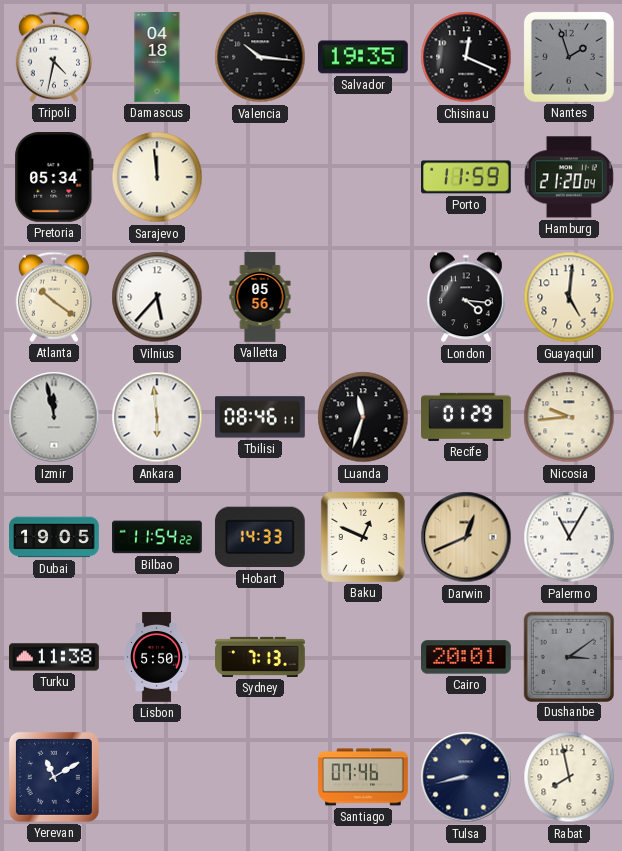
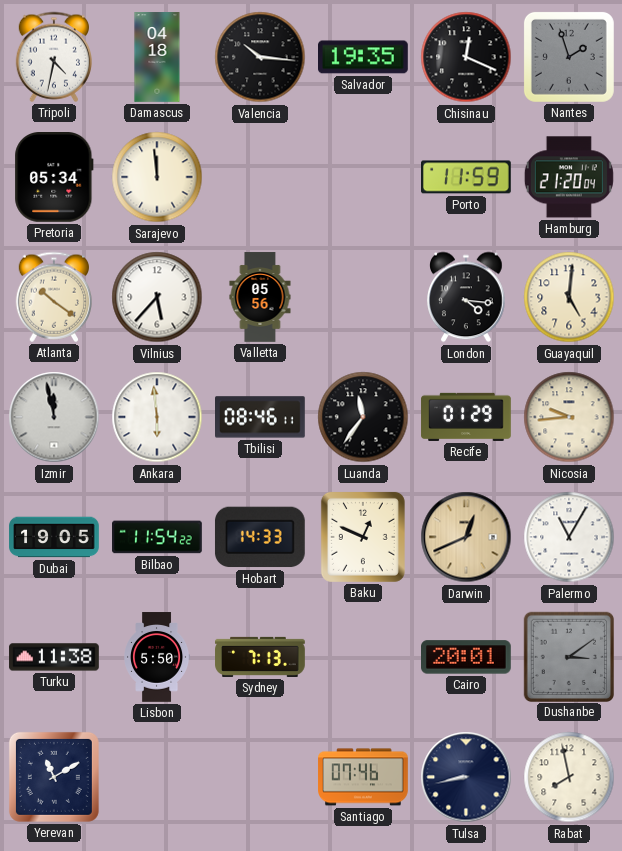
Luanda: 11:33 -> 11:36
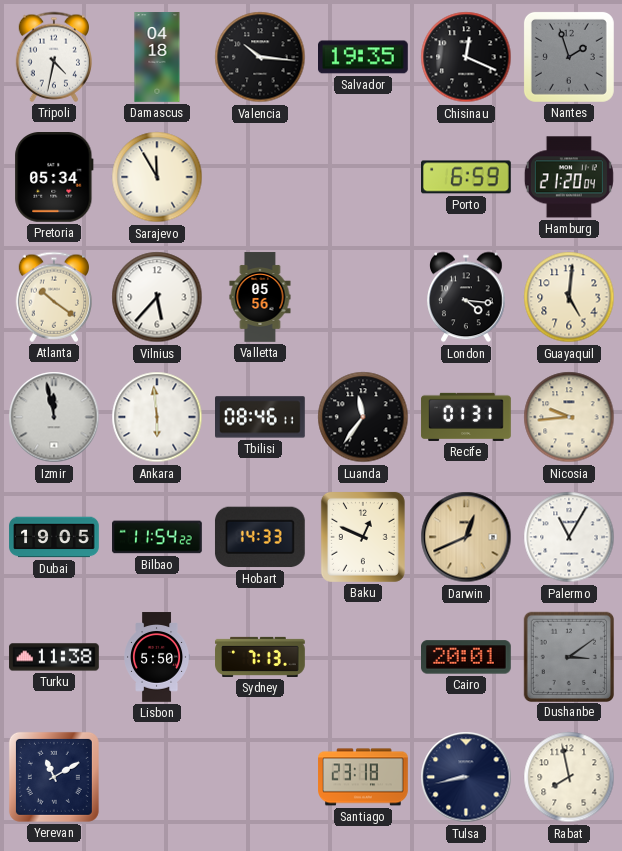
Sarajevo: 11:59 -> 11:55
Porto: 11:59 -> 6:59
Recife: 01:29 -> 01:31
Santiago: 07:46 -> 23:18
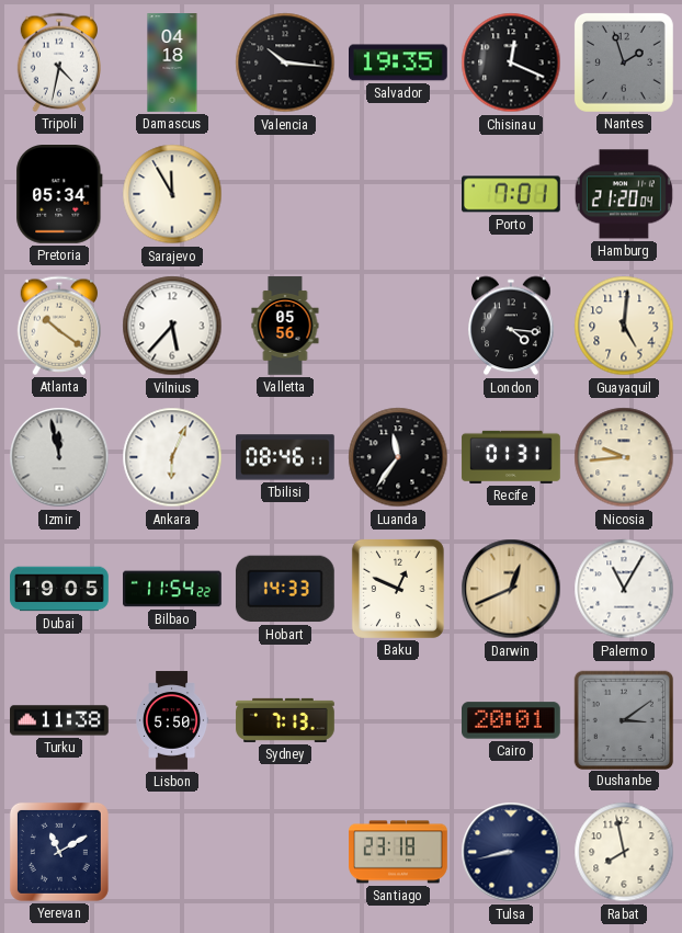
Porto: 6:59 -> 7:01
Ankara: 5:59 -> 6:04
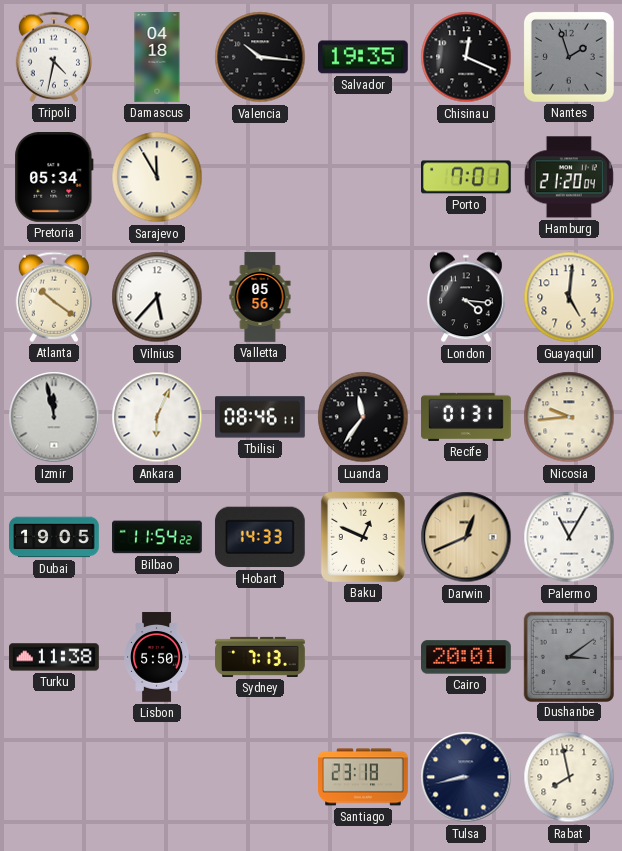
Yerevan: 11:10 -> none
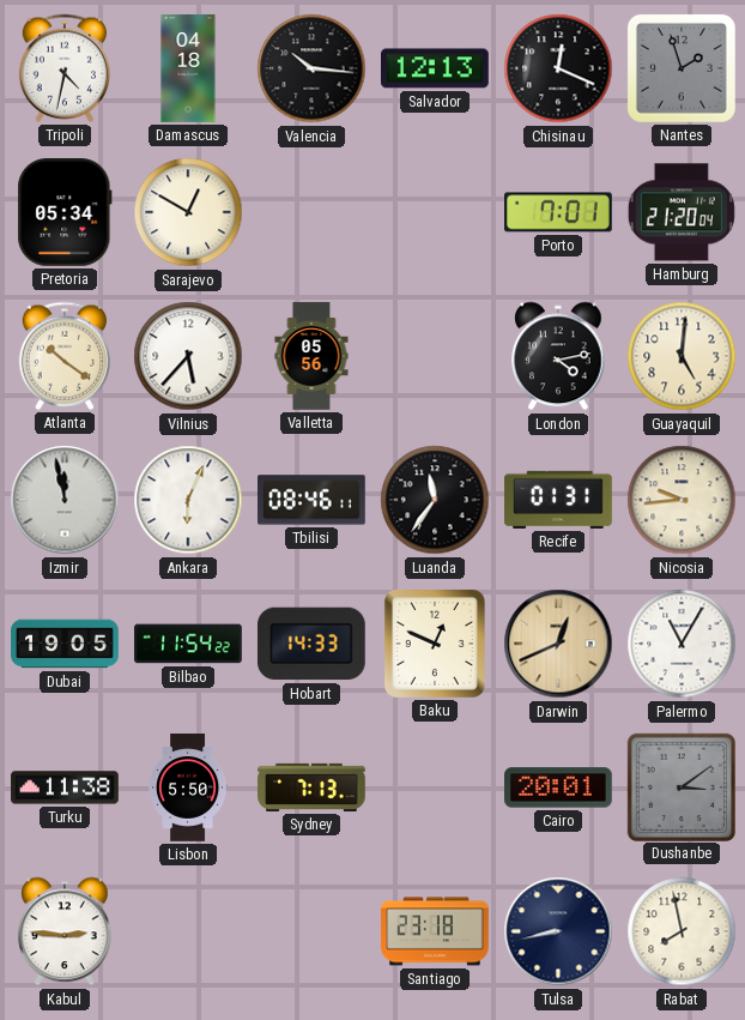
Salvador: 19:35 -> 12:13
Sarajevo: 11:55 -> 12:50
London: 4:16 -> 4:13
Kabul: none -> 2:46
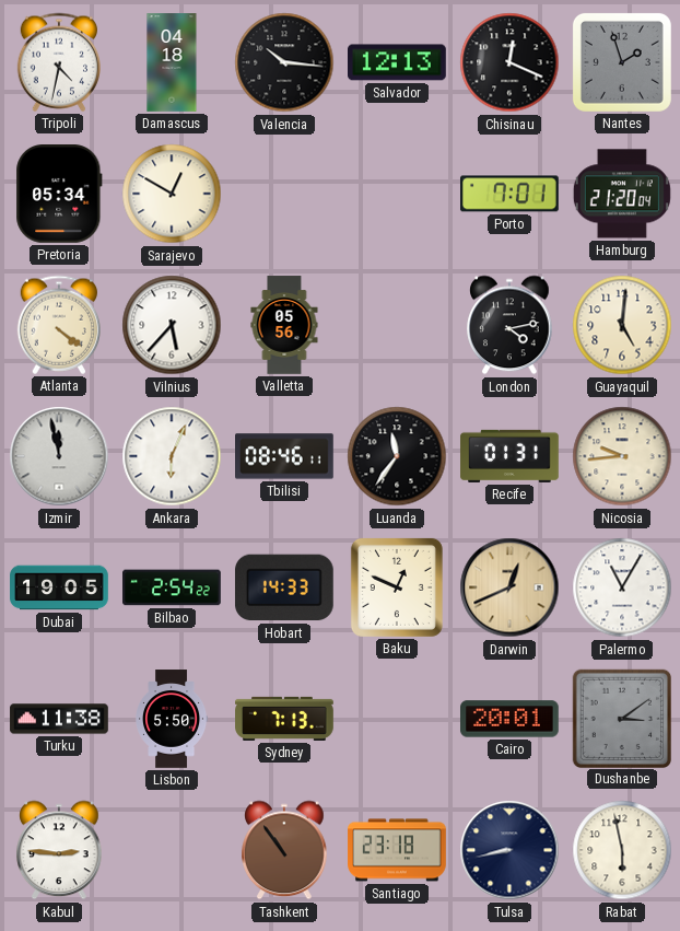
Atlanta: 10:21 -> 4:21
Bilbao: 11:54 -> 2:54
Tashkent: none -> 10:54
Rabat: 7:58 -> 5:58
